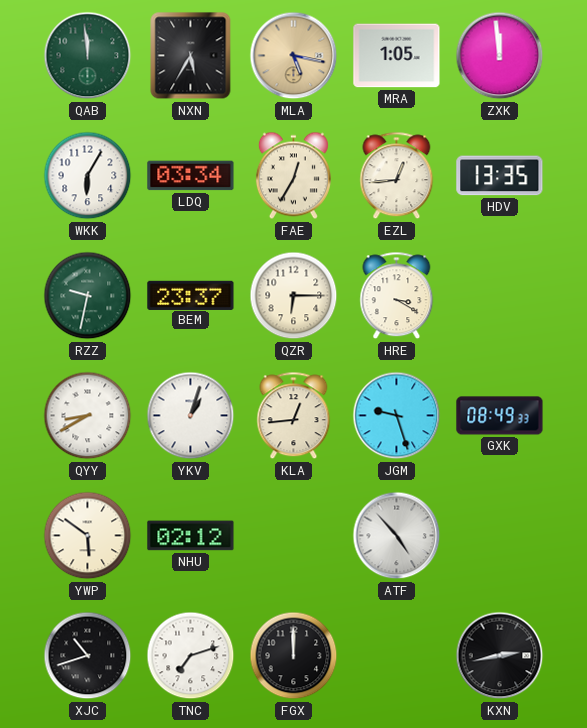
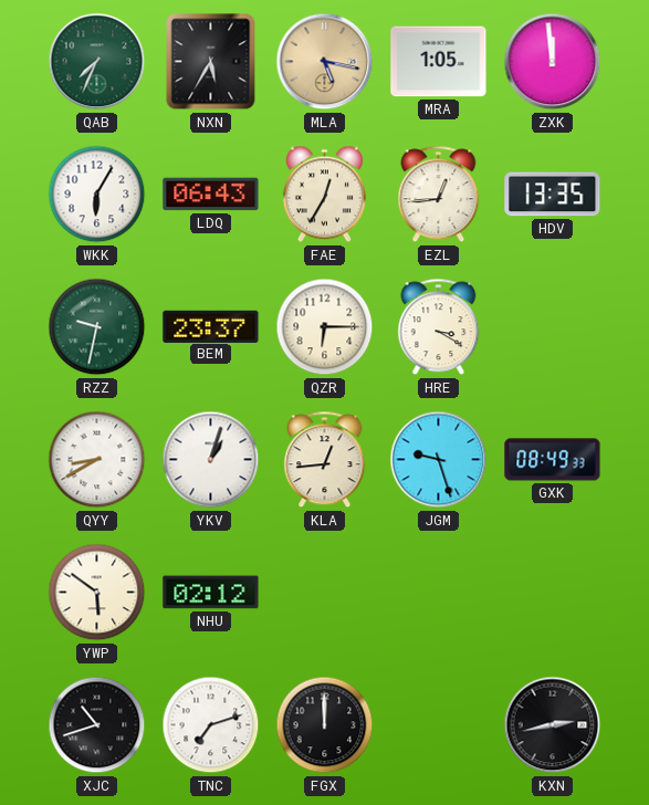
QAB: 11:59 -> 7:34
LDQ: 03:34 -> 06:43
ATF: 4:53 -> none
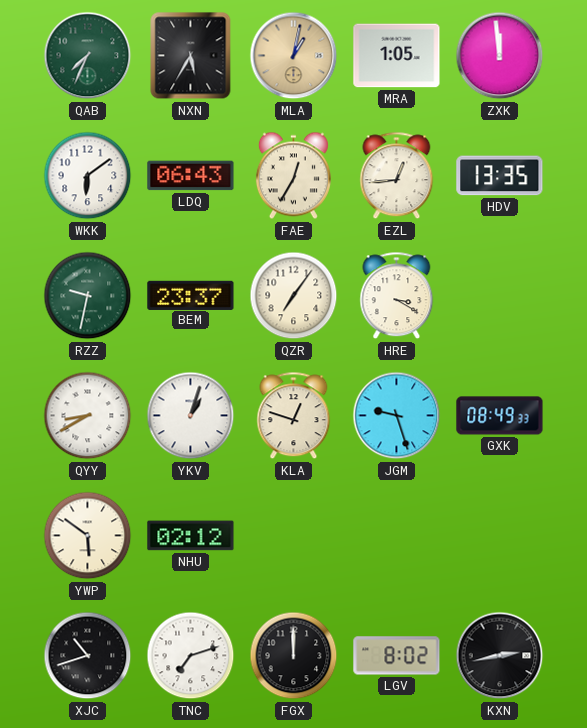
MLA: 5:17 -> 1:02
WKK: 6:05 -> 6:09
QZR: 6:15 -> 7:06
KLA: 12:44 -> 12:48
LGV: none -> 8:02
